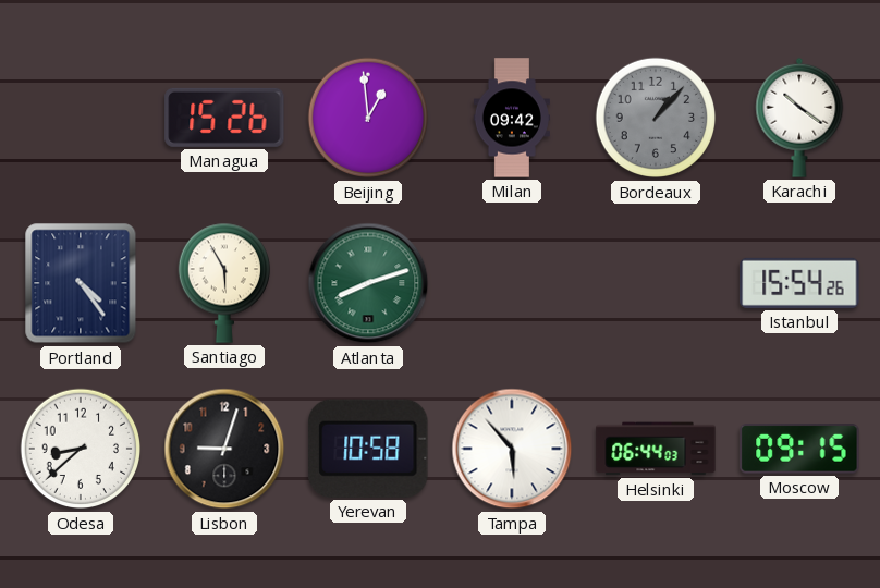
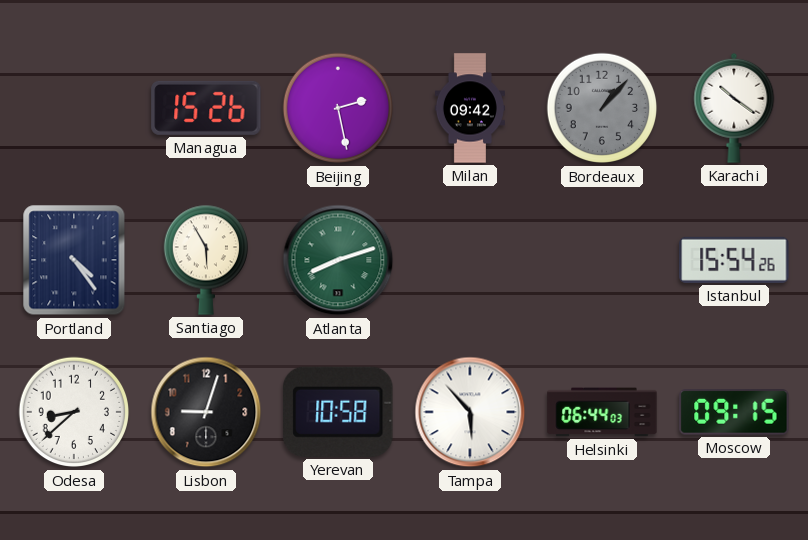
Beijing: 12:59 -> 2:28
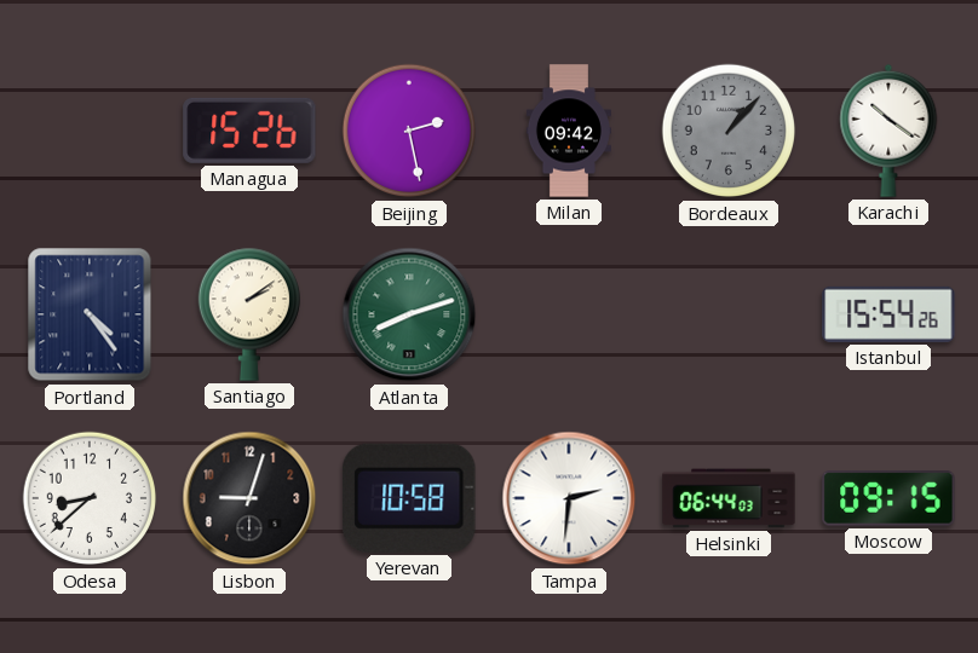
Santiago: 5:55 -> 2:09
Tampa: 5:53 -> 2:31
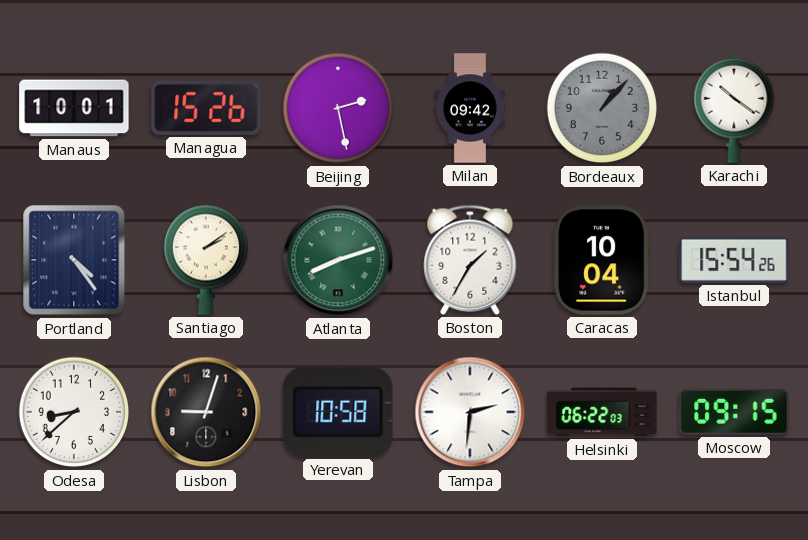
Manaus: none -> 10:01
Boston: none -> 1:35
Caracas: none -> 10:04
Helsinki: 06:44 -> 06:22
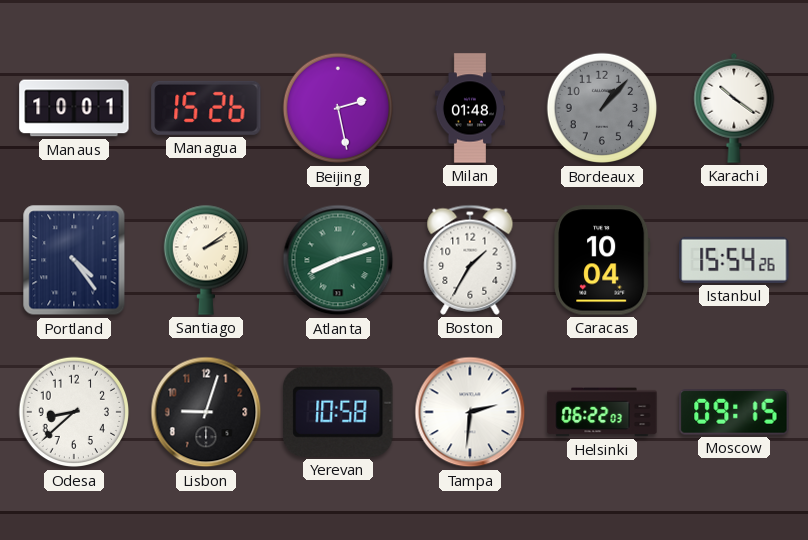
Milan: 09:42 -> 01:48
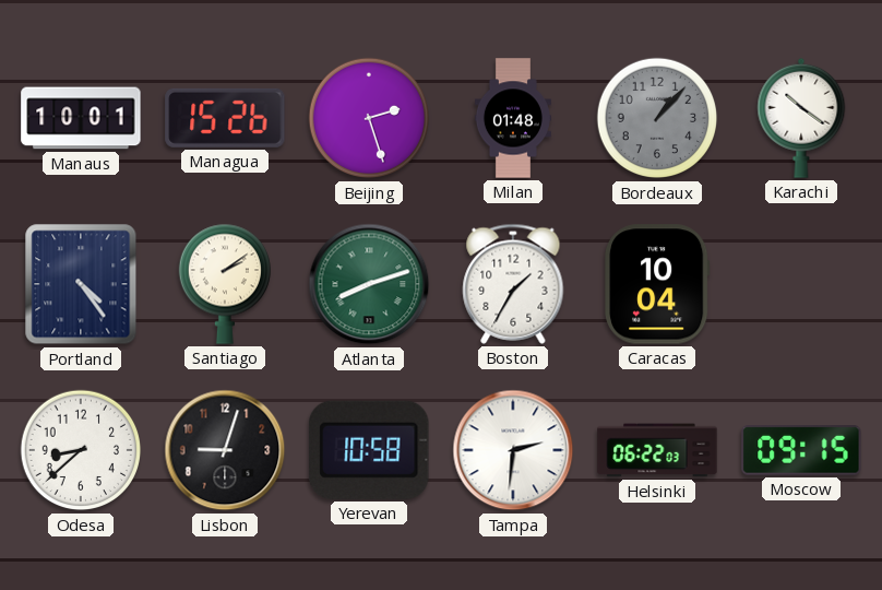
Beijing: 2:28 -> 2:27
Istanbul: 15:54 -> none
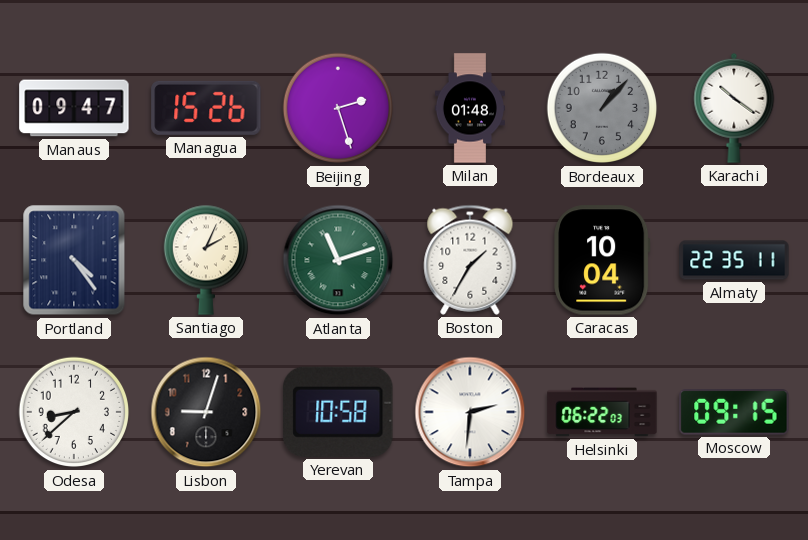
Manaus: 10:01 -> 09:47
Santiago: 2:09 -> 2:04
Atlanta: 8:12 -> 11:12
Almaty: none -> 22:35
